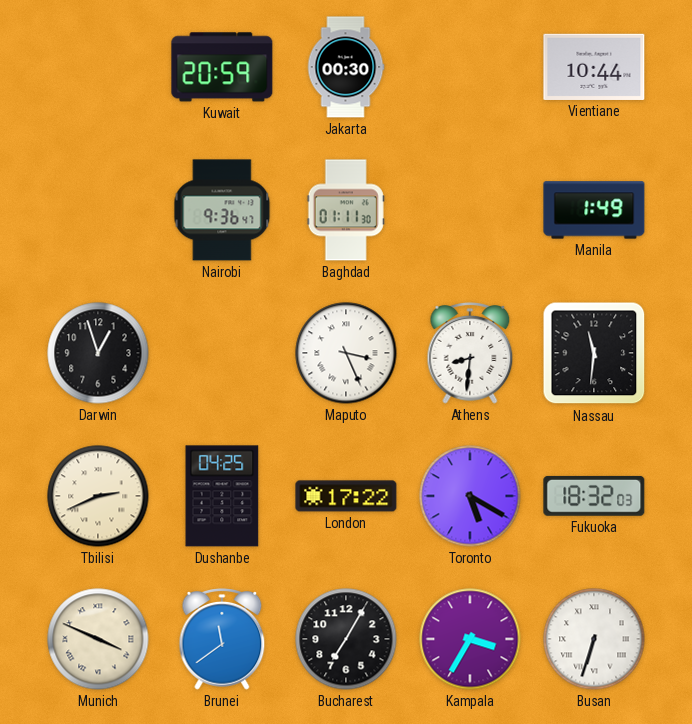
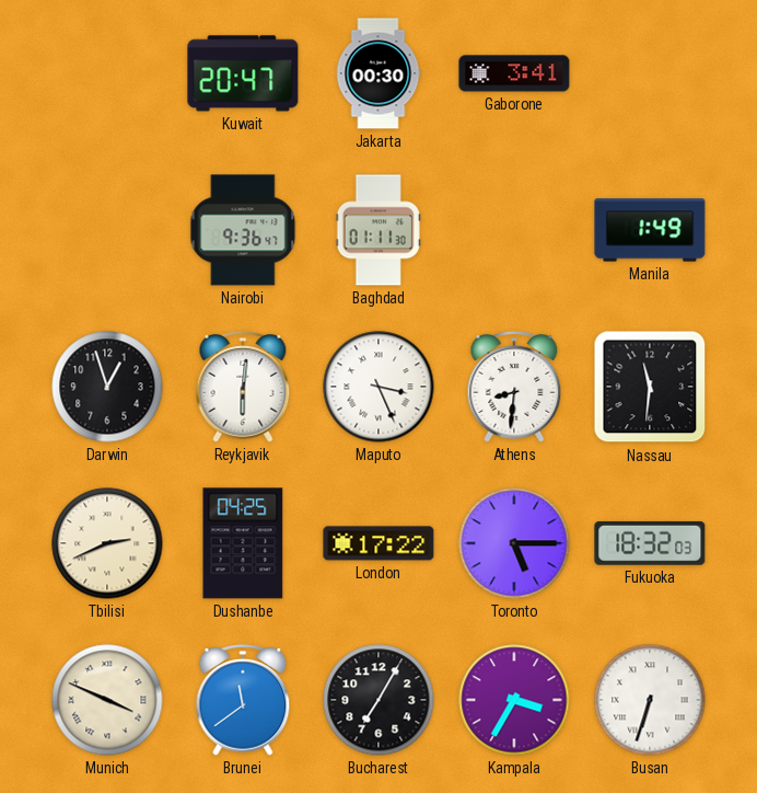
Kuwait: 20:59 -> 20:47
Gaborone: none -> 3:41
Vientiane: 10:44 -> none
Reykjavik: none -> 6:01
Toronto: 5:20 -> 5:15
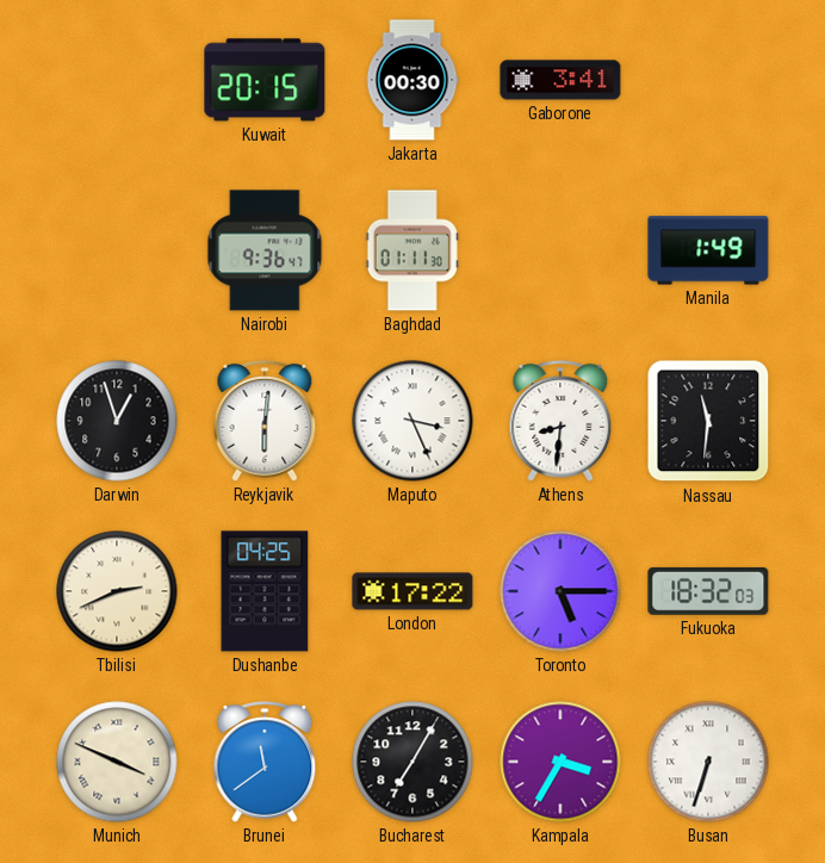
Kuwait: 20:47 -> 20:15
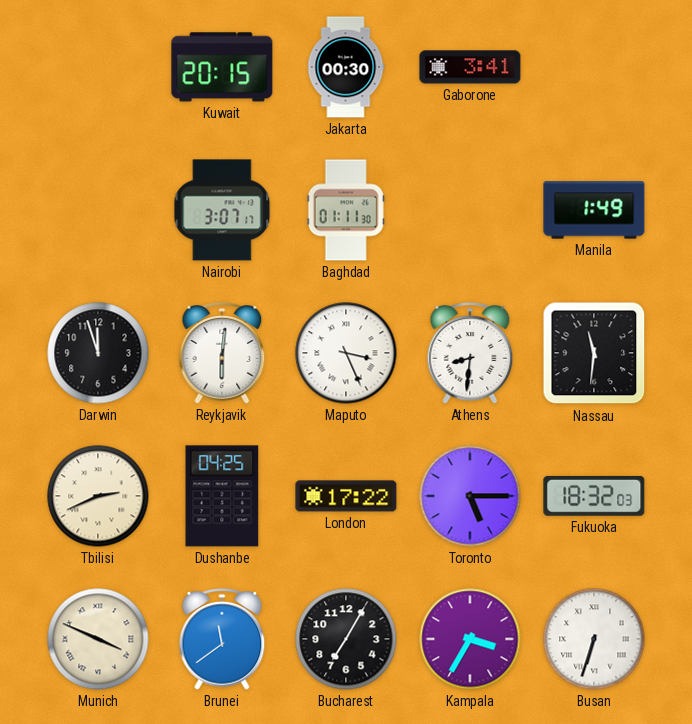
Nairobi: 9:36 -> 3:07
Darwin: 12:57 -> 11:57
